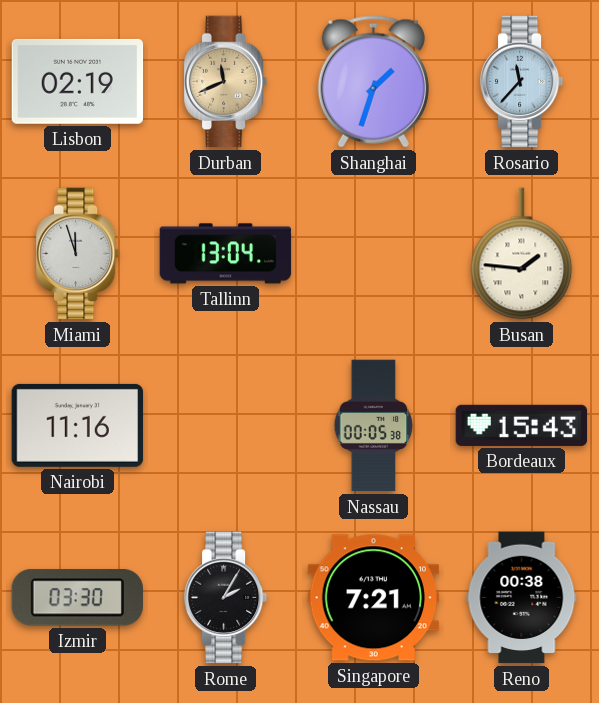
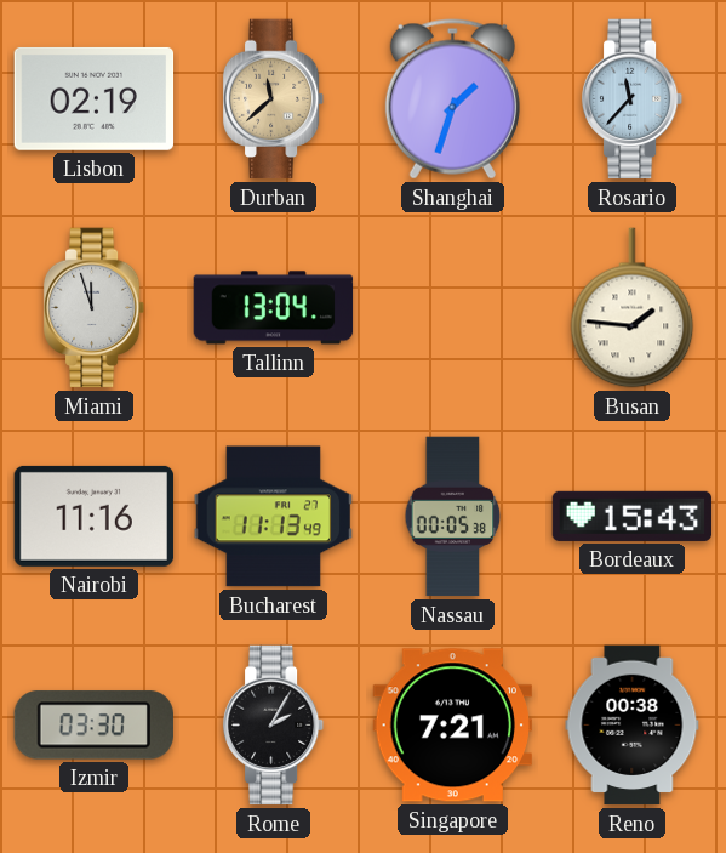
Durban: 11:41 -> 11:38
Bucharest: none -> 11:13
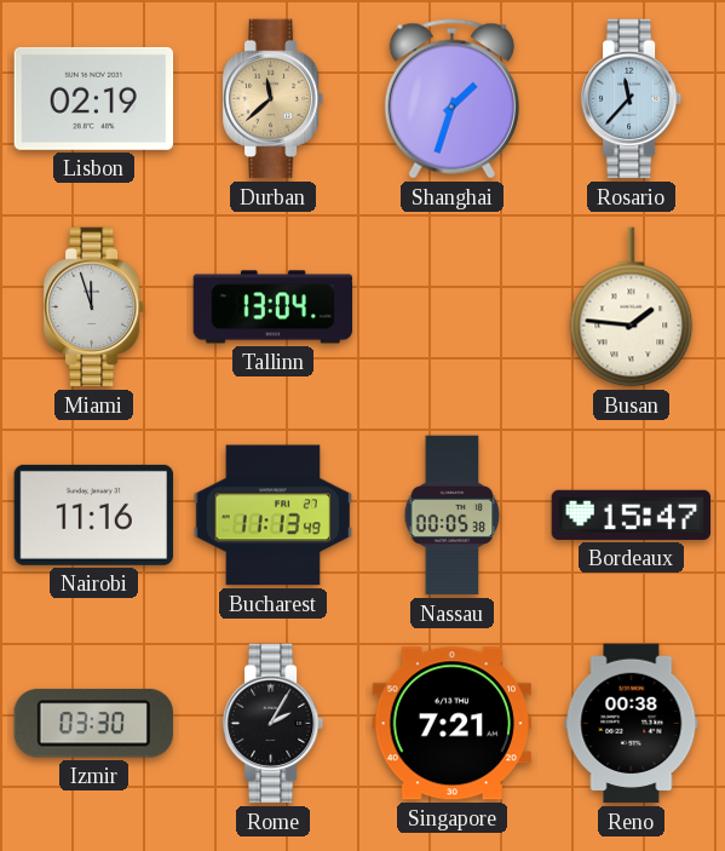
Bordeaux: 15:43 -> 15:47
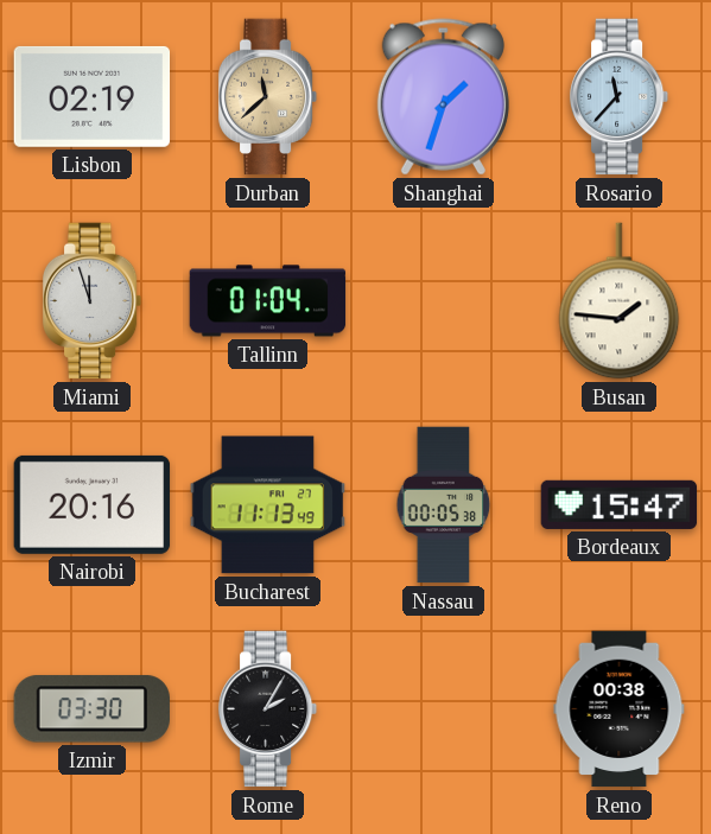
Tallinn: 13:04 -> 01:04
Nairobi: 11:16 -> 20:16
Singapore: 7:21 -> none
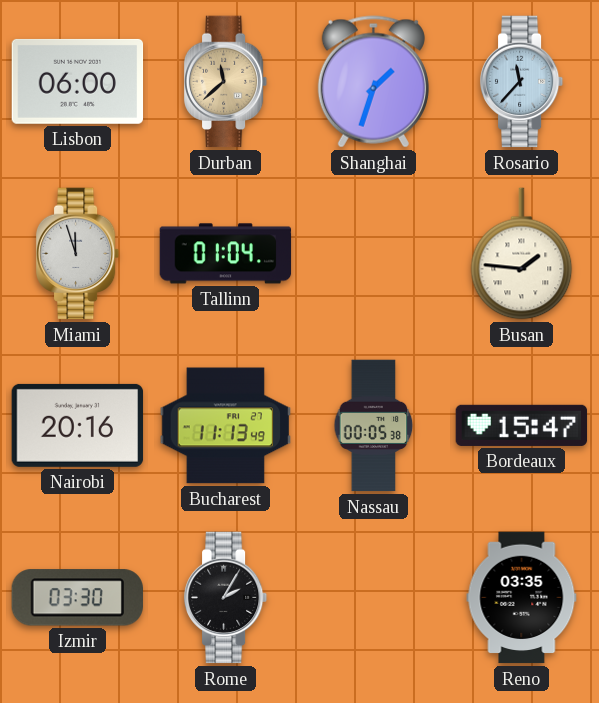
Lisbon: 02:19 -> 06:00
Reno: 00:38 -> 03:35
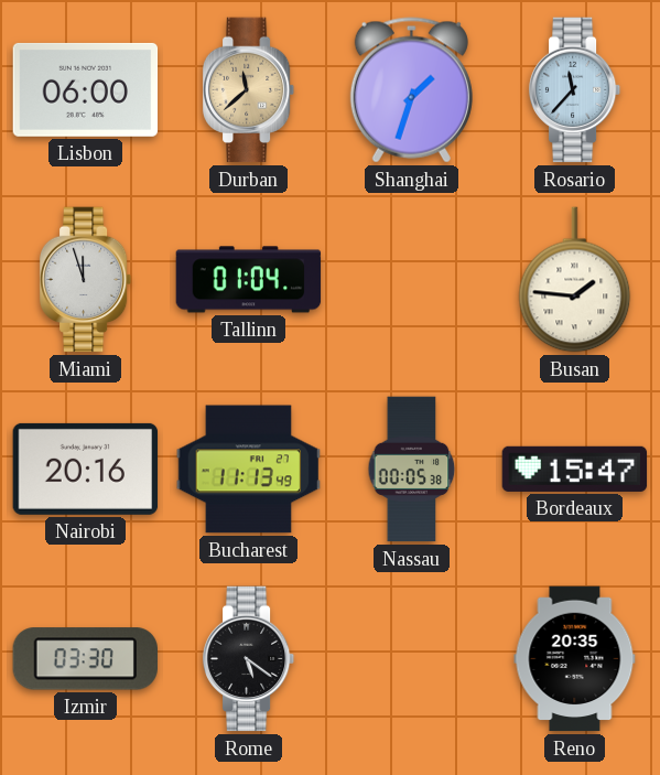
Rome: 2:05 -> 5:21
Reno: 03:35 -> 20:35
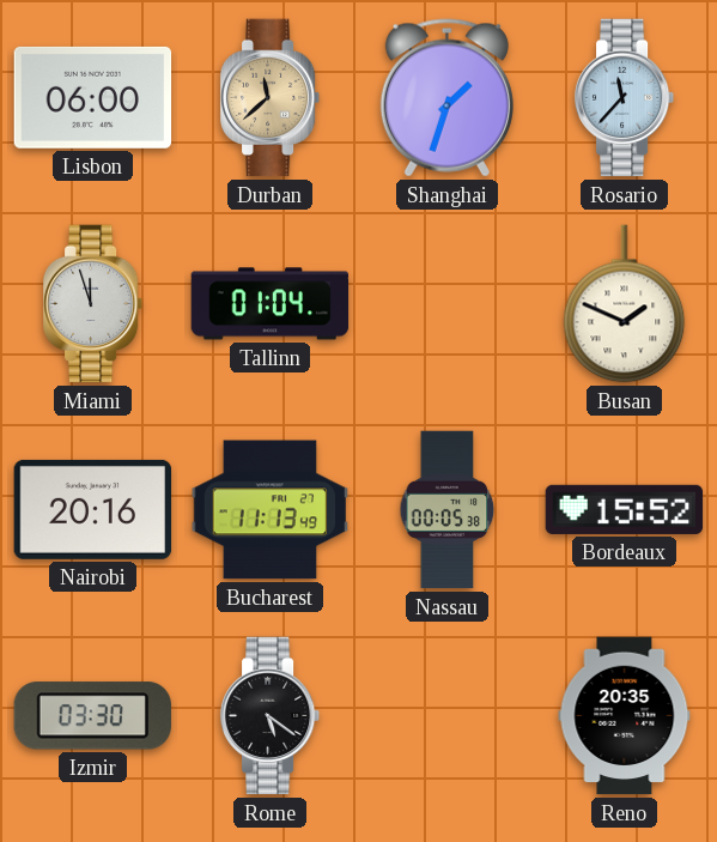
Busan: 1:46 -> 1:49
Bordeaux: 15:47 -> 15:52
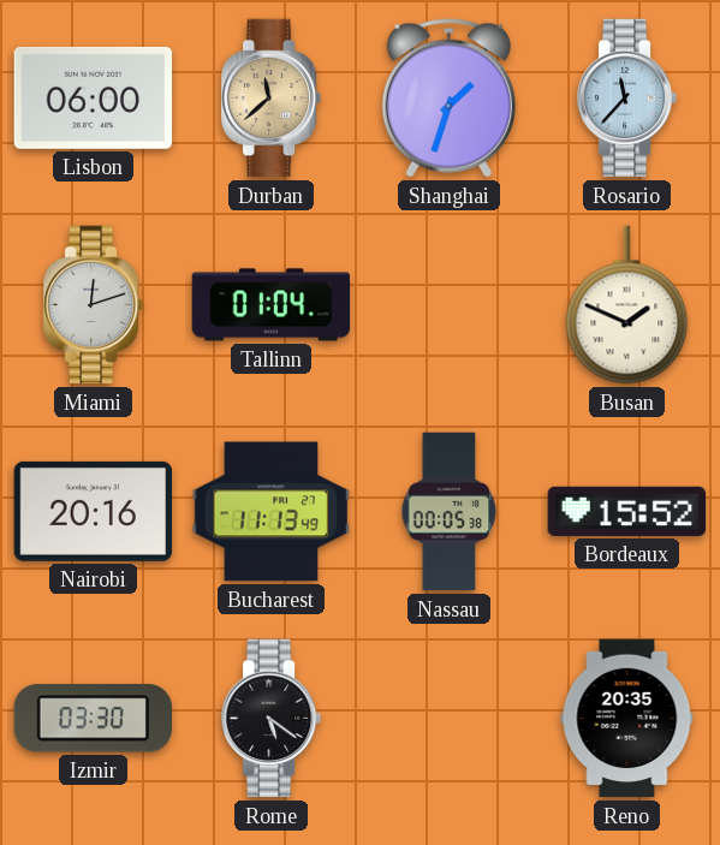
Miami: 11:57 -> 12:12
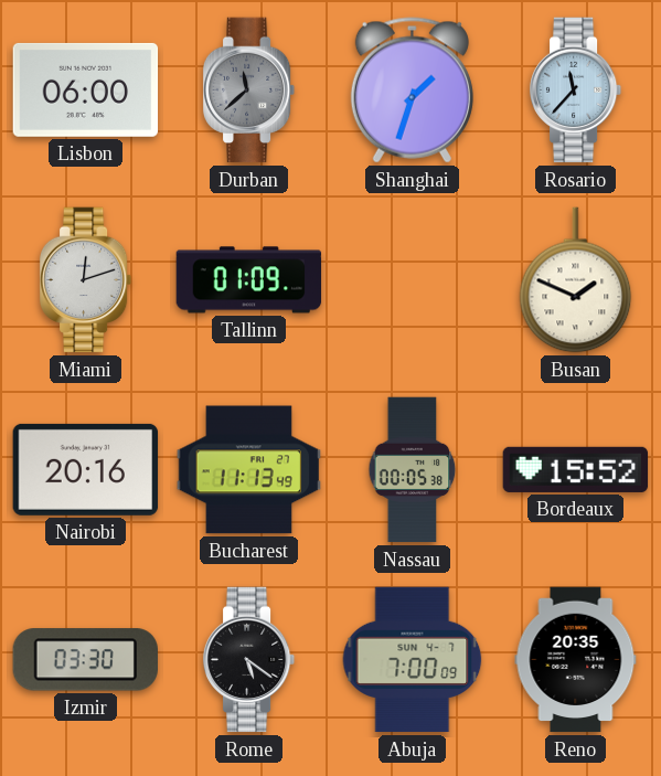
Durban dial: champagne -> grey
Tallinn: 01:04 -> 01:09
Abuja: none -> 7:00
